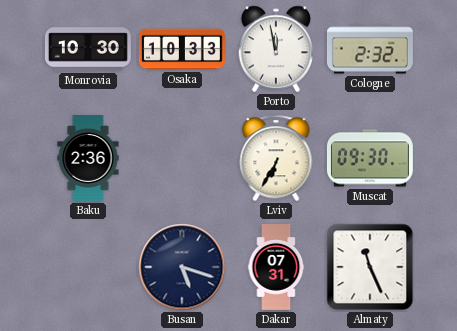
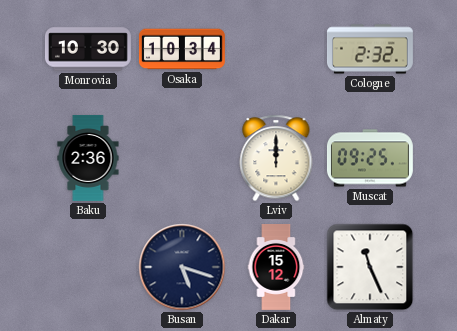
Osaka: 10:33 -> 10:34
Porto: 11:58 -> none
Lviv: 6:35 -> 12:00
Muscat: 09:30 -> 09:25
Dakar: 07:31 -> 15:12
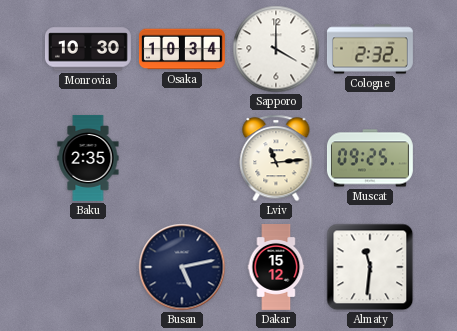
Sapporo: none -> 4:00
Baku: 2:36 -> 2:35
Lviv: 12:00 -> 11:14
Busan: 5:18 -> 5:13
Almaty: 11:26 -> 11:31
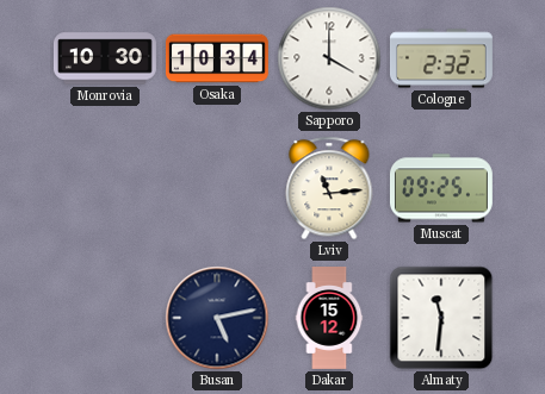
Baku: 2:35 -> none
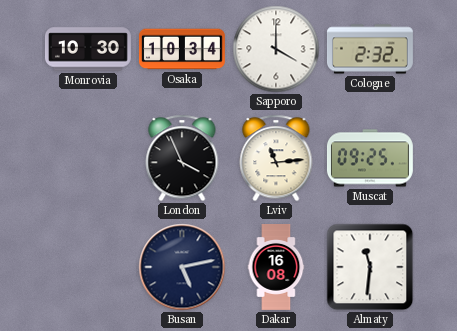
London: none -> 3:56
Dakar: 15:12 -> 16:08
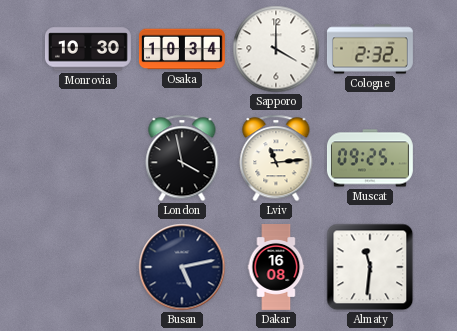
London: 3:56 -> 3:58
